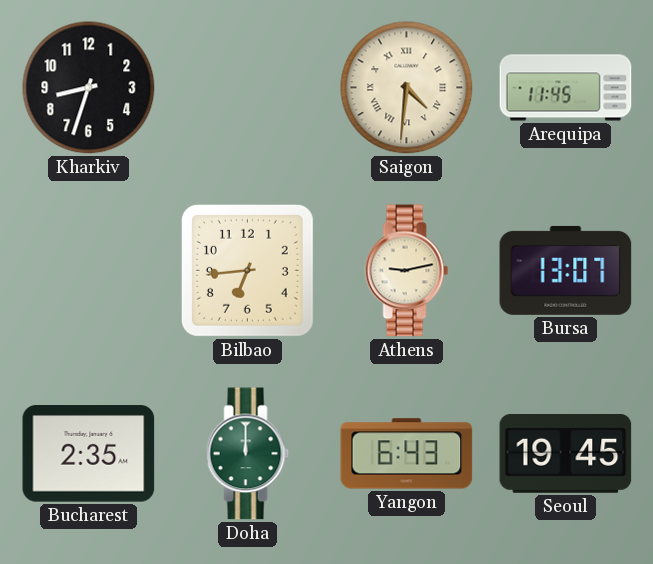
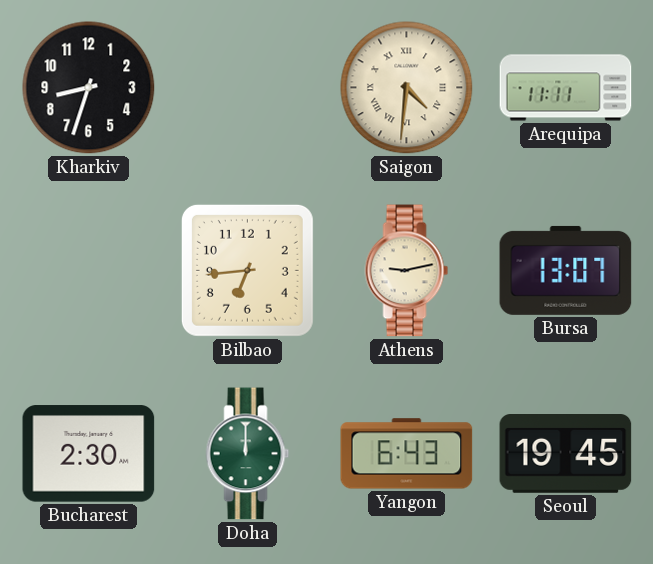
Arequipa: 11:45 -> 11:11
Bucharest: 2:35 -> 2:30
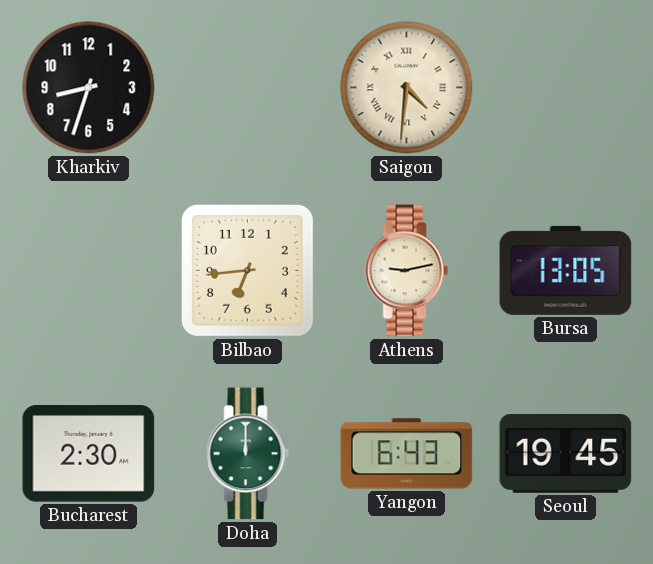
Arequipa: 11:11 -> none
Bursa: 13:07 -> 13:05
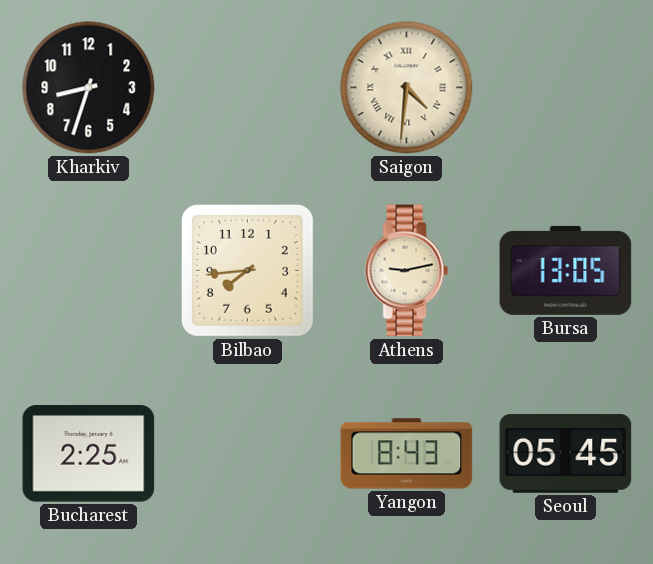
Bilbao: 6:44 -> 7:44
Bucharest: 2:30 -> 2:25
Doha: 12:00 -> none
Yangon: 6:43 -> 8:43
Seoul: 19:45 -> 05:45
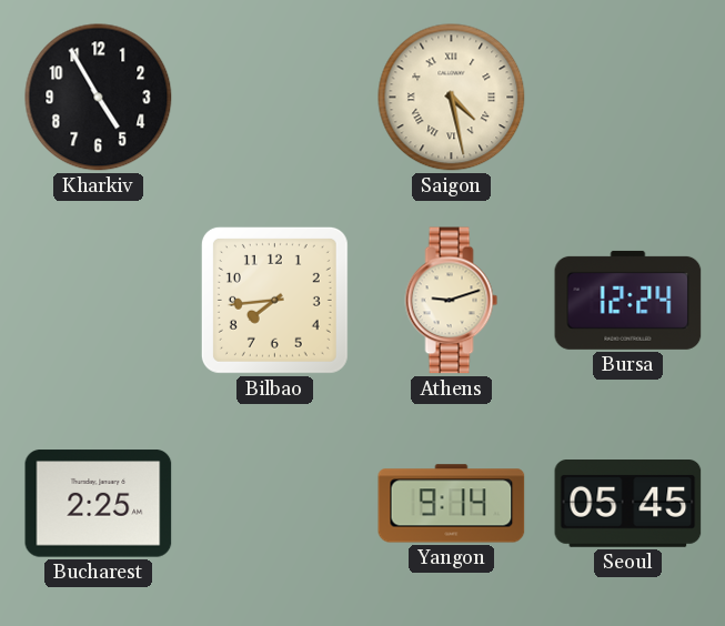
Kharkiv: 8:33 -> 4:55
Saigon: 4:31 -> 4:28
Athens: 9:13 -> 9:12
Bursa: 13:05 -> 12:24
Yangon: 8:43 -> 9:14
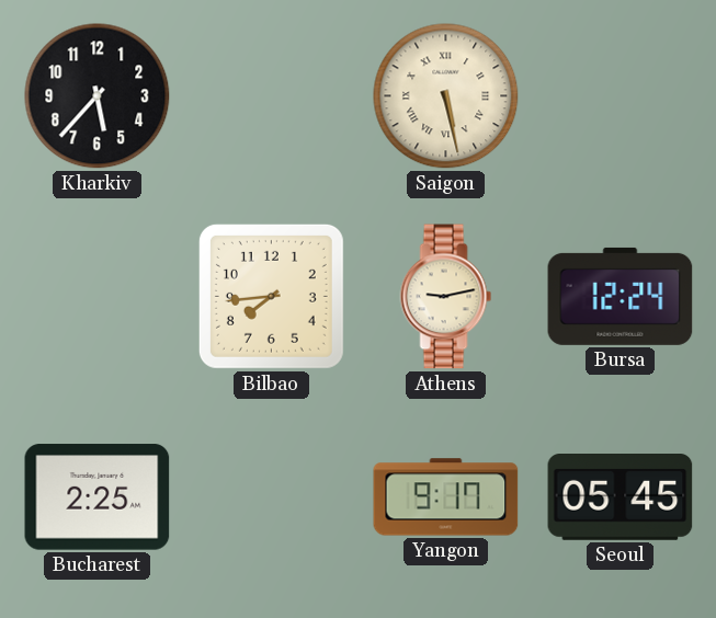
Kharkiv: 4:55 -> 5:37
Saigon: 4:28 -> 5:28
Athens: 9:12 -> 9:13
Yangon: 9:14 -> 9:17
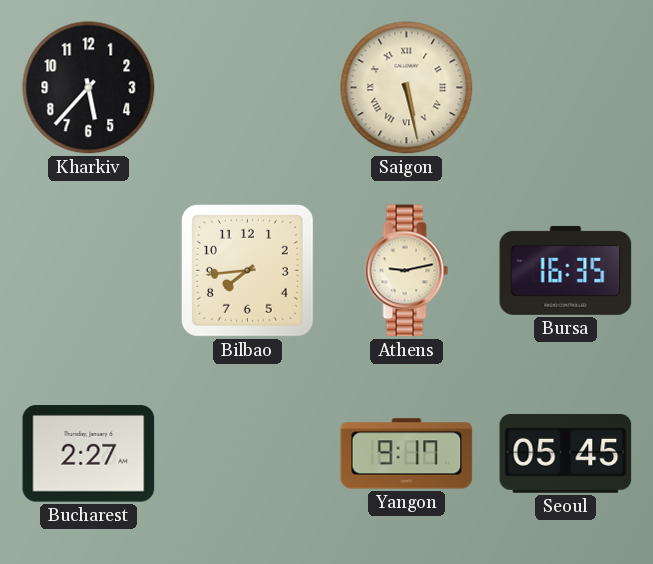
Bursa: 12:24 -> 16:35
Bucharest: 2:25 -> 2:27
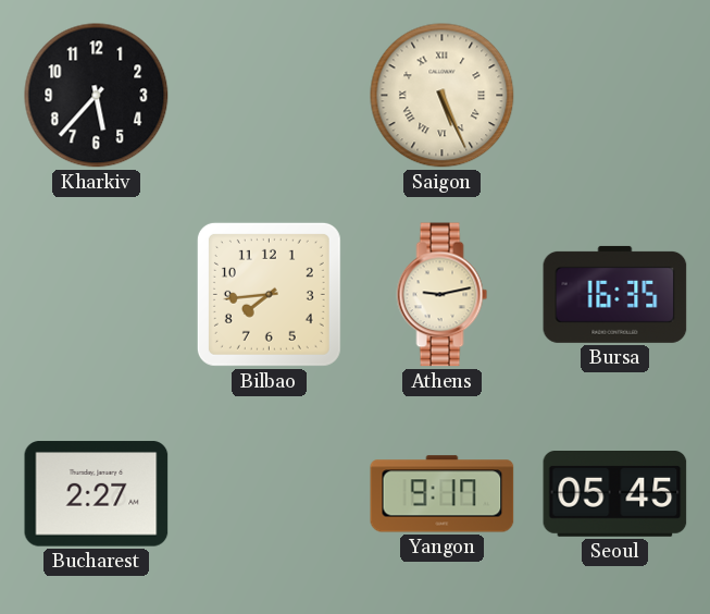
Saigon: 5:28 -> 5:26
